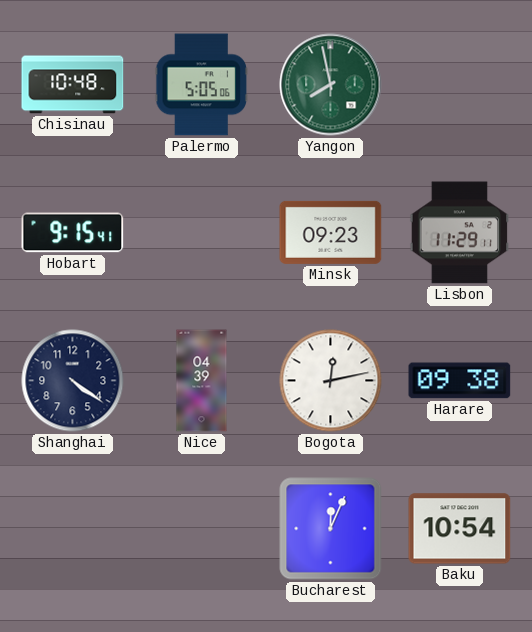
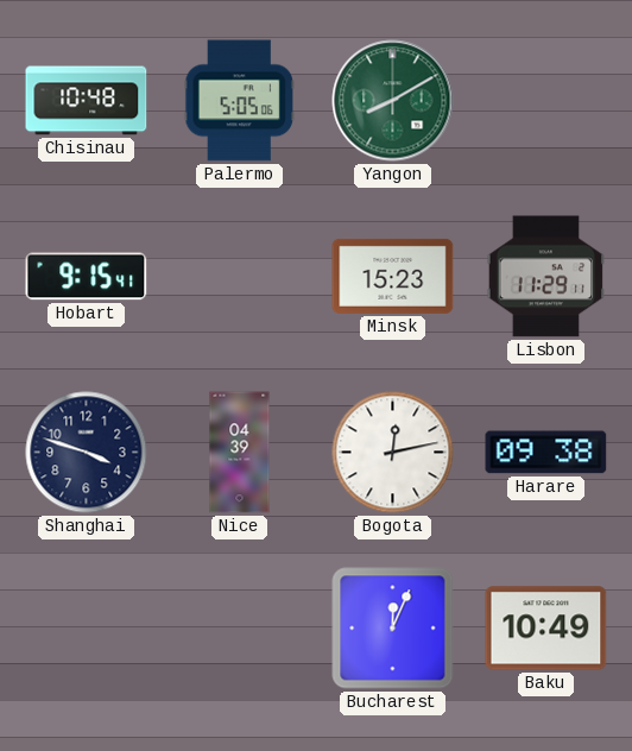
Yangon: 7:58 -> 8:10
Minsk: 09:23 -> 15:23
Shanghai: 4:21 -> 3:48
Baku: 10:54 -> 10:49
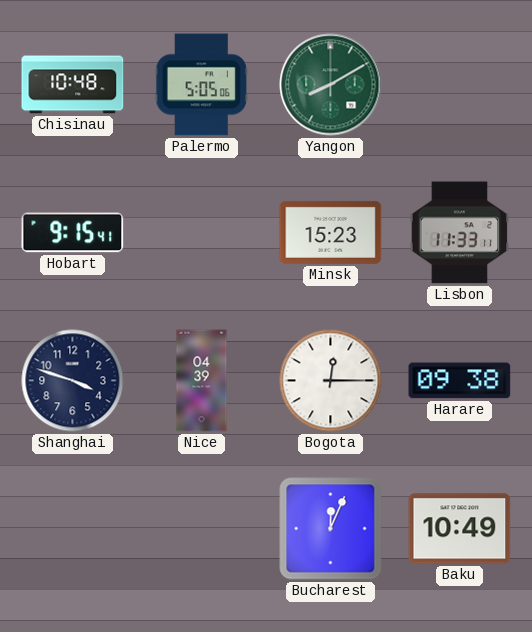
Lisbon: 11:29 -> 11:33
Bogota: 12:13 -> 12:15
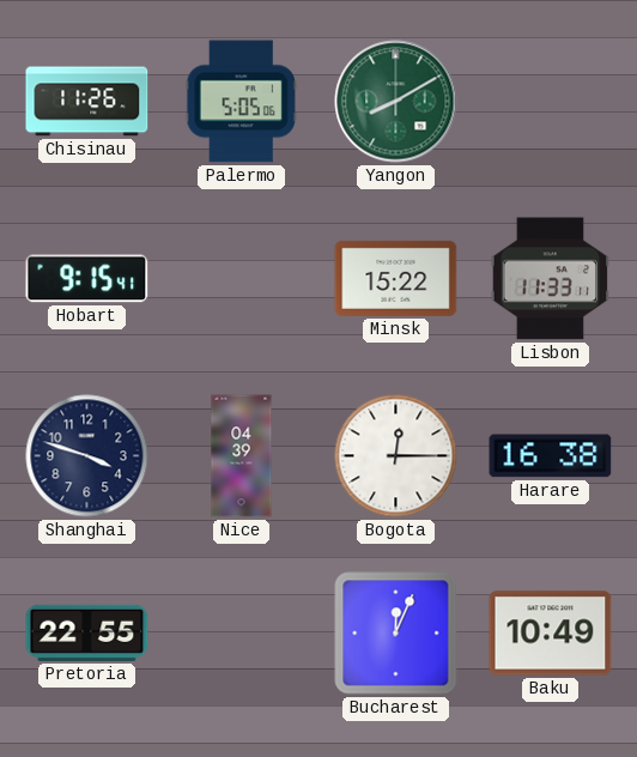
Chisinau: 10:48 -> 11:26
Minsk: 15:23 -> 15:22
Harare: 09:38 -> 16:38
Pretoria: none -> 22:55
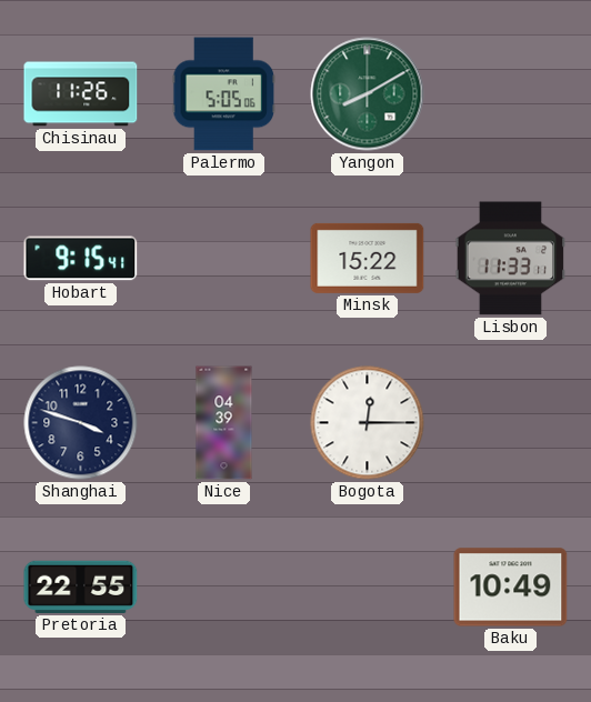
Harare: 16:38 -> none
Bucharest: 12:04 -> none
